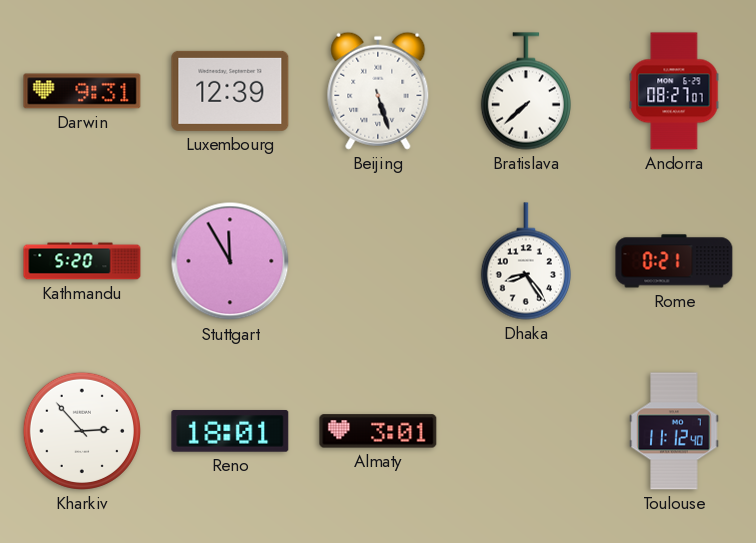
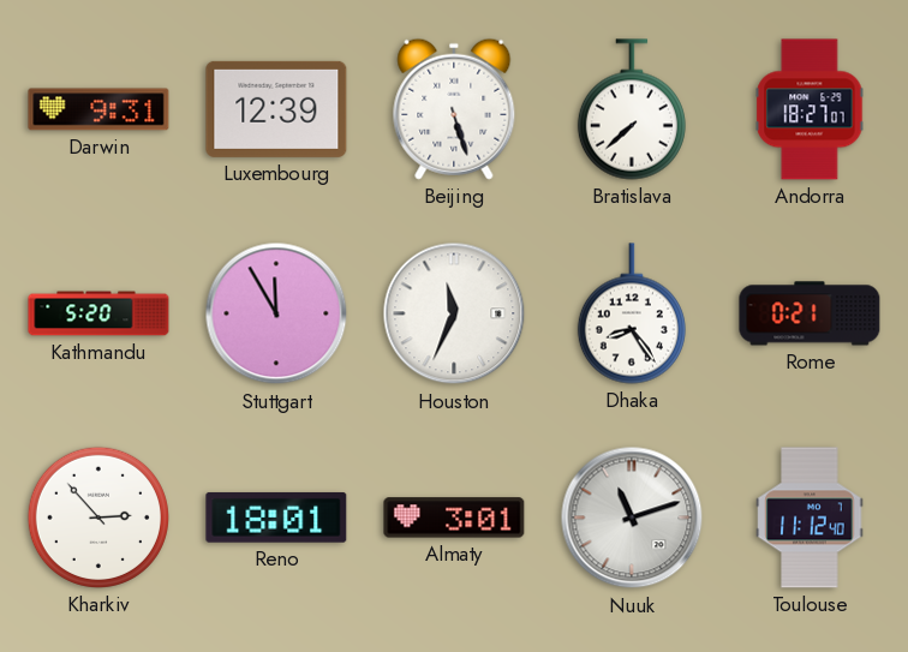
Andorra: 08:27 -> 18:27
Houston: none -> 11:34
Nuuk: none -> 11:12
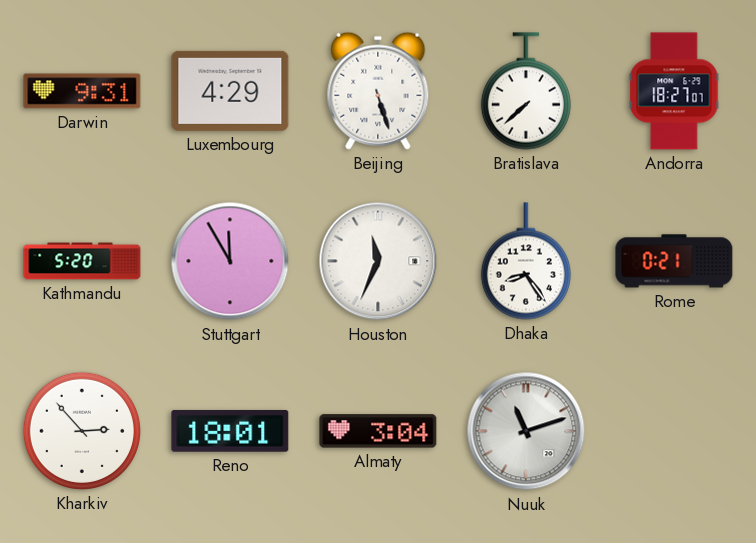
Luxembourg: 12:39 -> 4:29
Almaty: 3:01 -> 3:04
Toulouse: 11:12 -> none
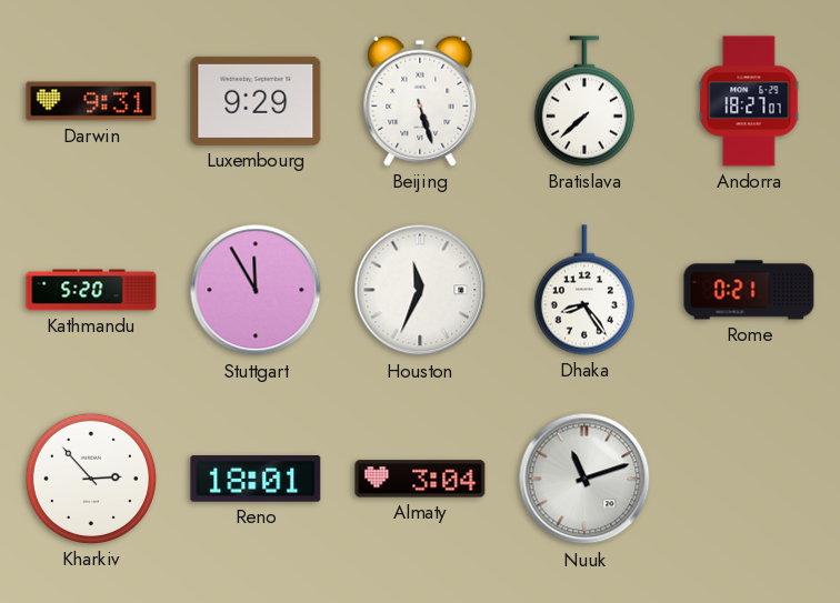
Luxembourg: 4:29 -> 9:29
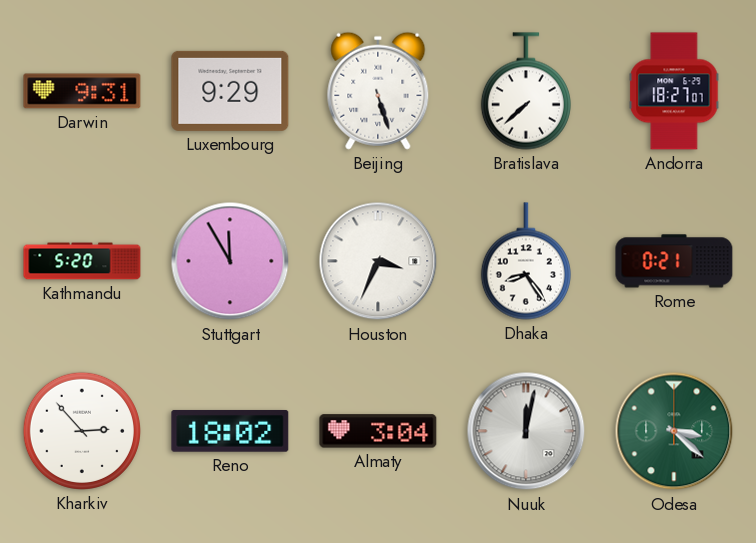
Houston: 11:34 -> 3:34
Reno: 18:01 -> 18:02
Nuuk: 11:12 -> 12:02
Odesa: none -> 3:22
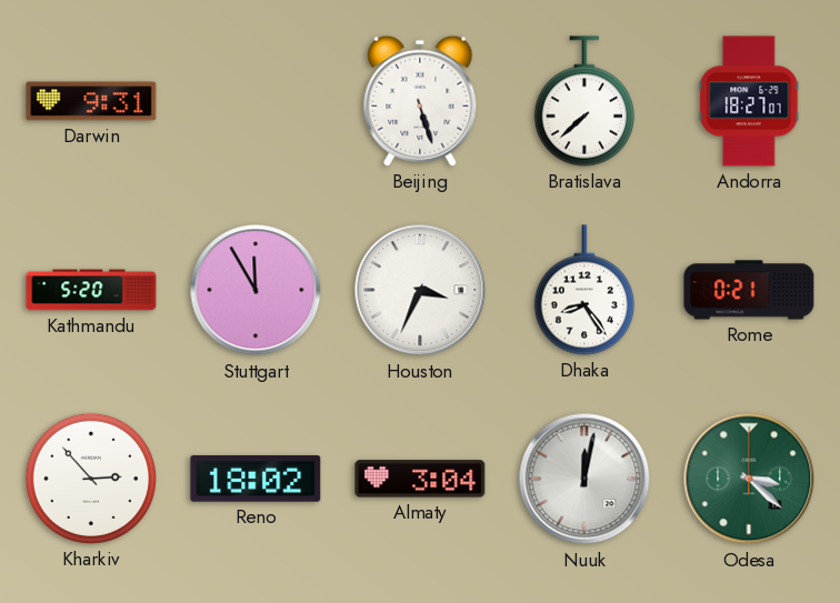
Luxembourg: 9:29 -> none
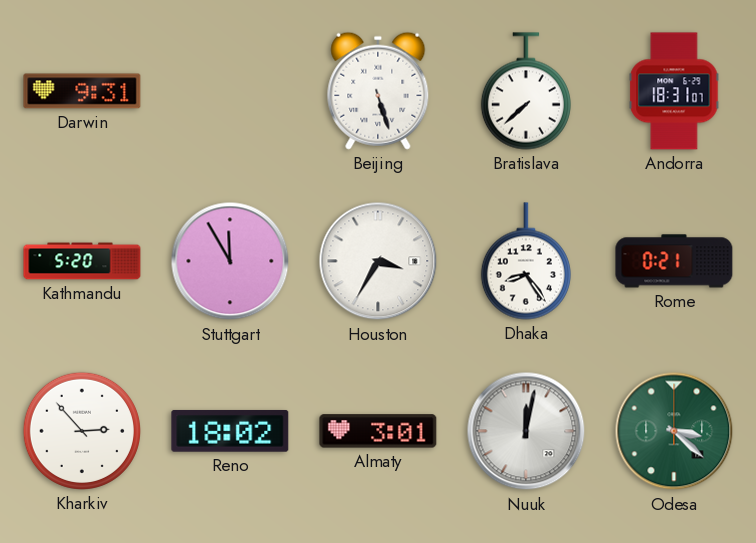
Andorra: 18:27 -> 18:31
Houston: 3:34 -> 3:35
Almaty: 3:04 -> 3:01
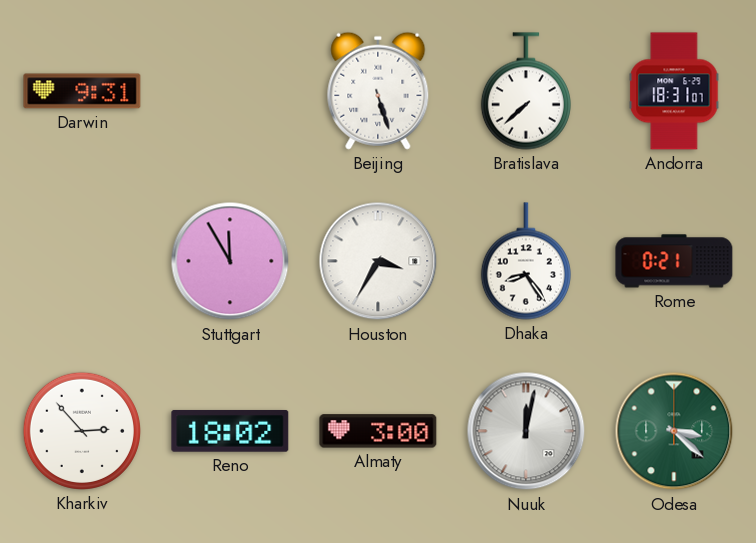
Kathmandu: 5:20 -> none
Almaty: 3:01 -> 3:00
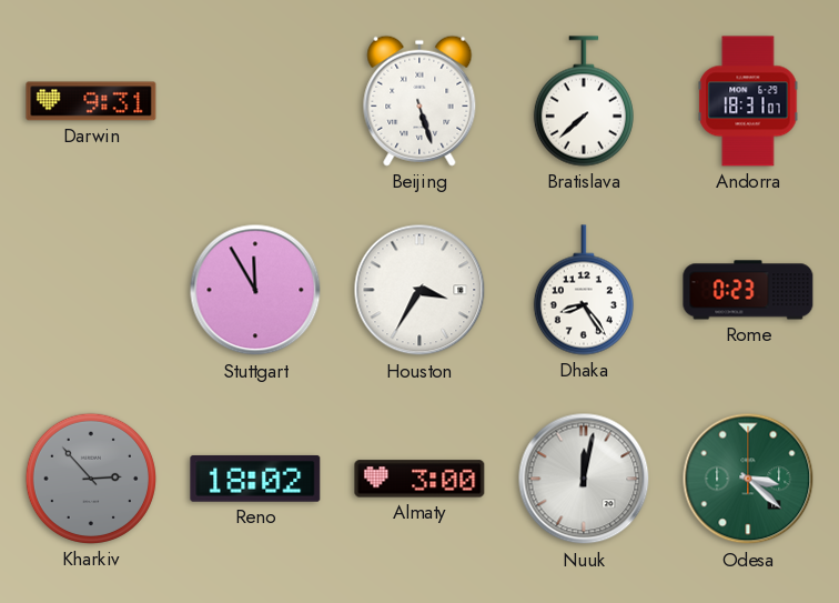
Rome: 0:21 -> 0:23
Kharkiv dial: white -> grey
